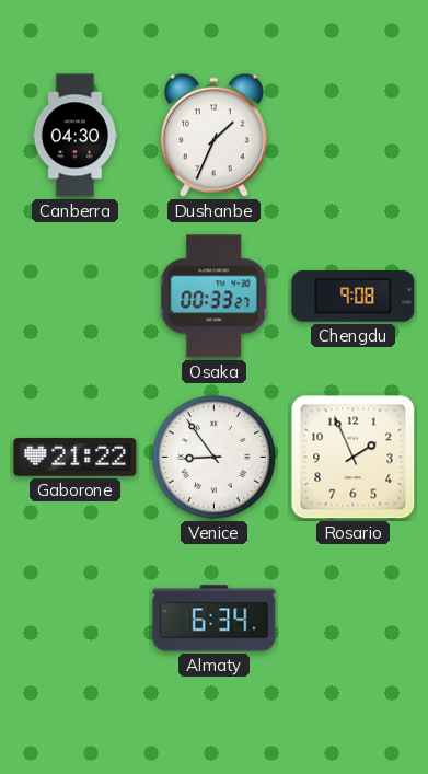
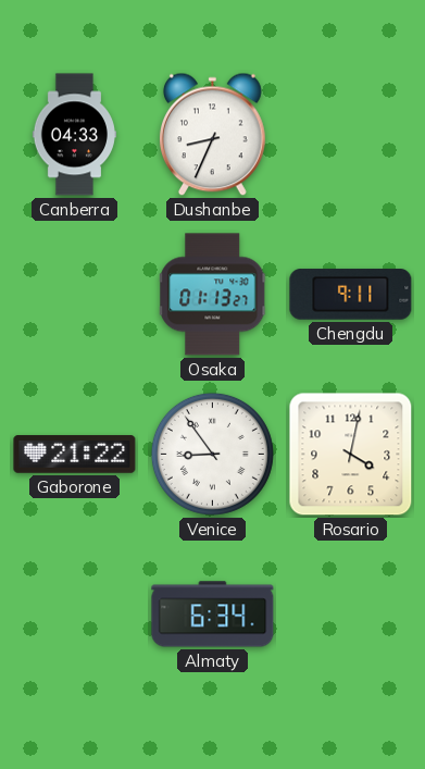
Canberra: 04:30 -> 04:33
Dushanbe: 1:34 -> 8:34
Osaka: 00:33 -> 01:13
Chengdu: 9:08 -> 9:11
Rosario: 1:56 -> 4:02
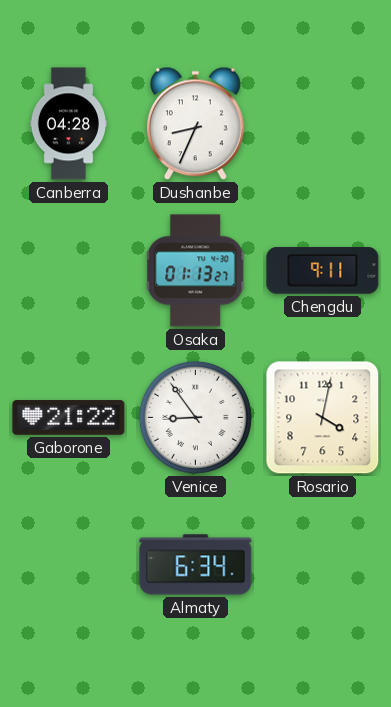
Canberra: 04:33 -> 04:28
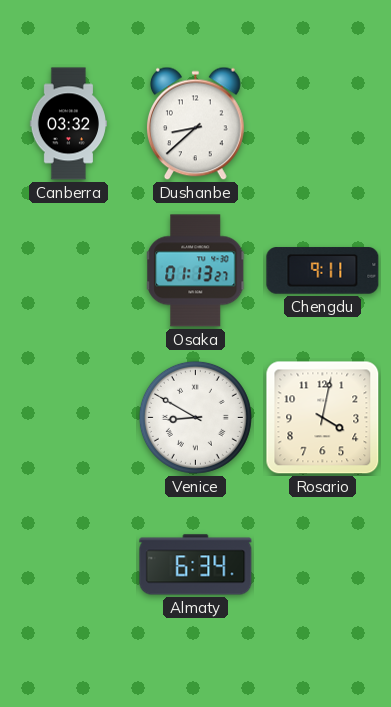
Canberra: 04:28 -> 03:32
Dushanbe: 8:34 -> 8:38
Gaborone: 21:22 -> none
Venice: 8:54 -> 8:50
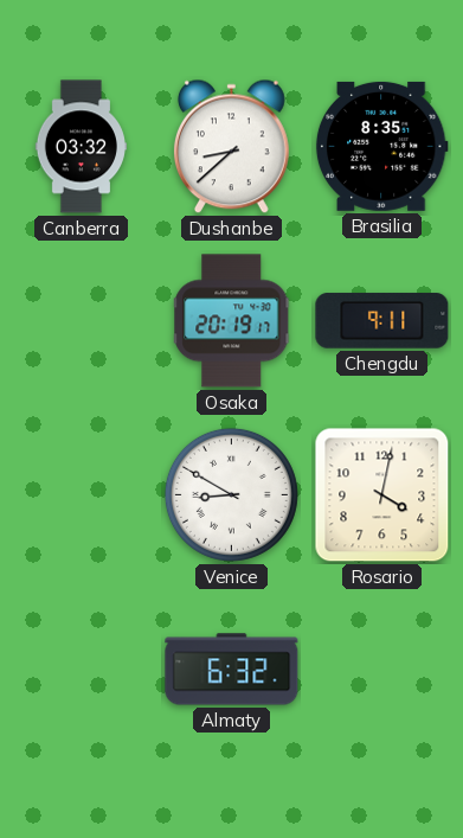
Brasilia: none -> 8:35
Osaka: 01:13 -> 20:19
Almaty: 6:34 -> 6:32
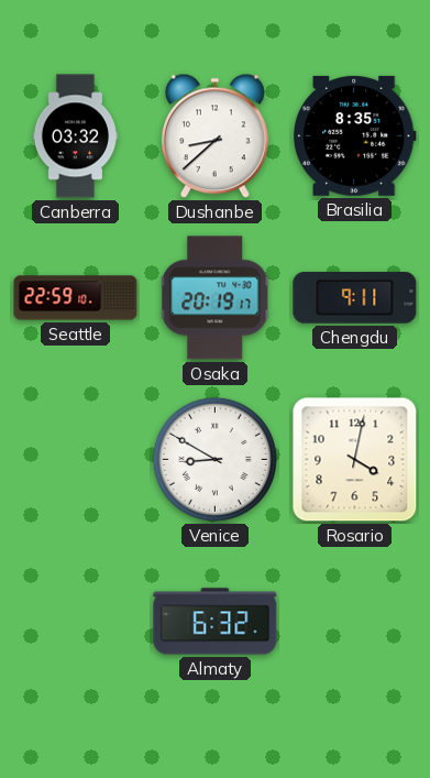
Seattle: none -> 22:59
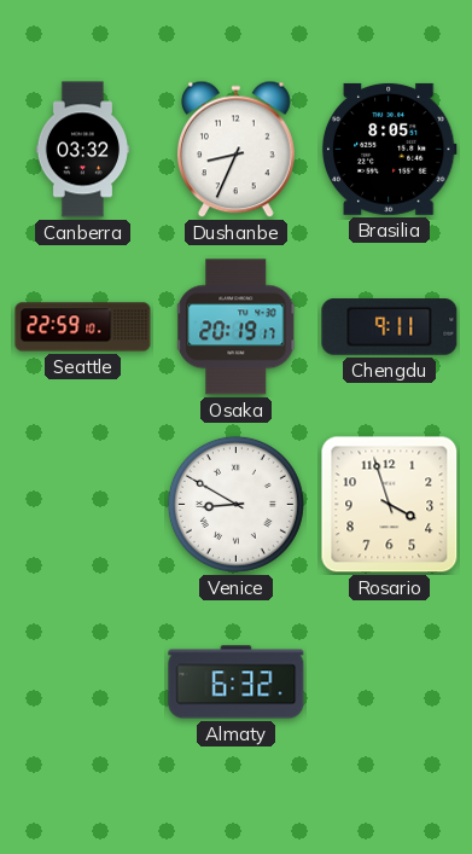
Dushanbe: 8:38 -> 8:34
Brasilia: 8:35 -> 8:05
Rosario: 4:02 -> 3:57
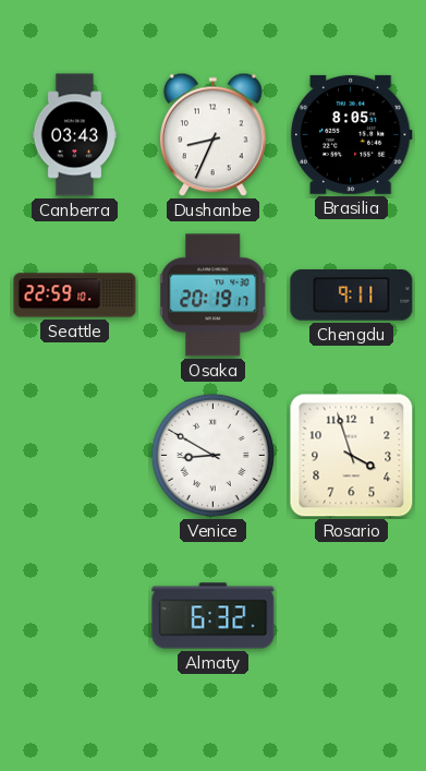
Canberra: 03:32 -> 03:43
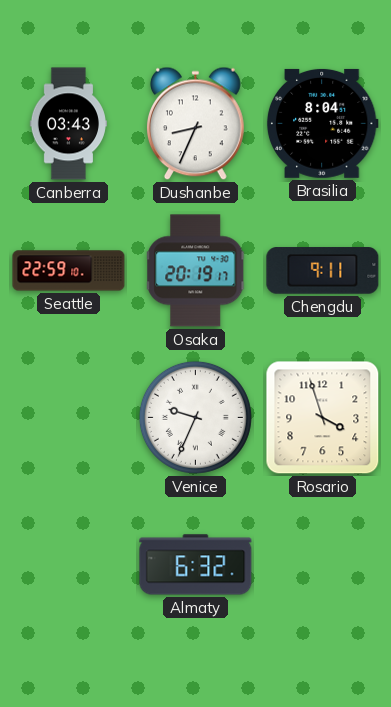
Brasilia: 8:05 -> 8:04
Venice: 8:50 -> 9:34
